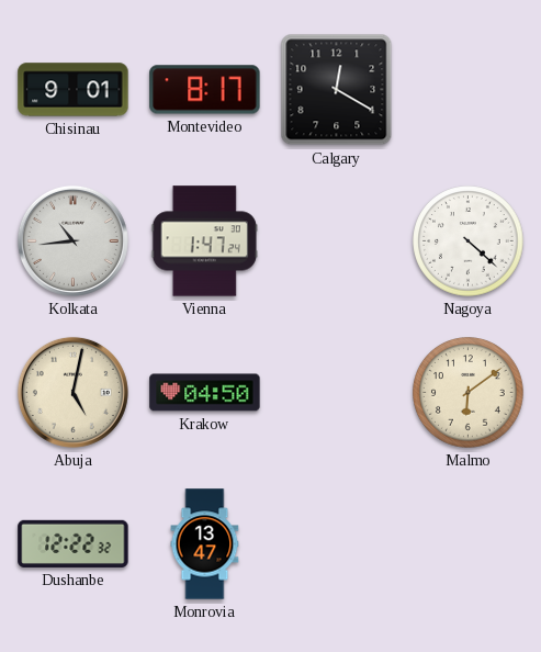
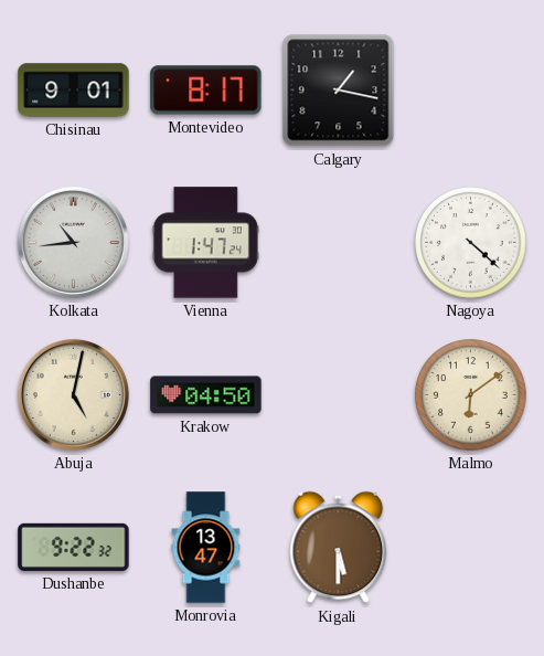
Calgary: 12:20 -> 1:17
Dushanbe: 12:22 -> 9:22
Kigali: none -> 5:30
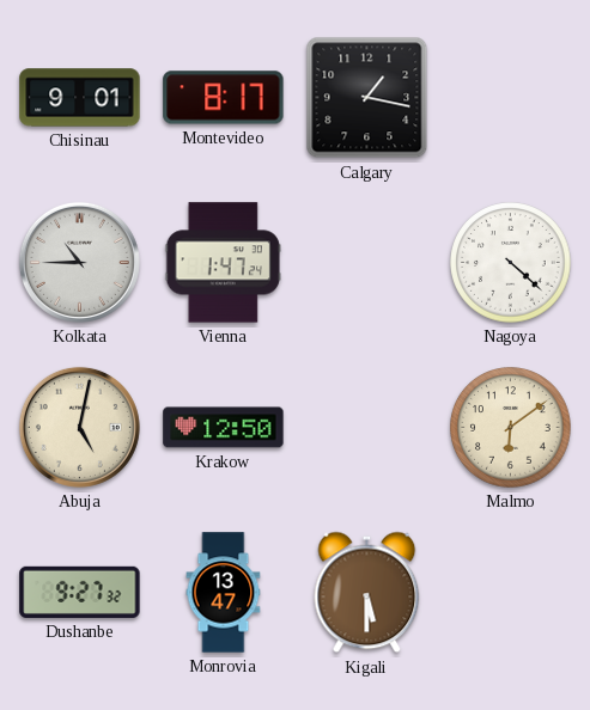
Kolkata: 10:44 -> 10:45
Krakow: 04:50 -> 12:50
Dushanbe: 9:22 -> 9:27
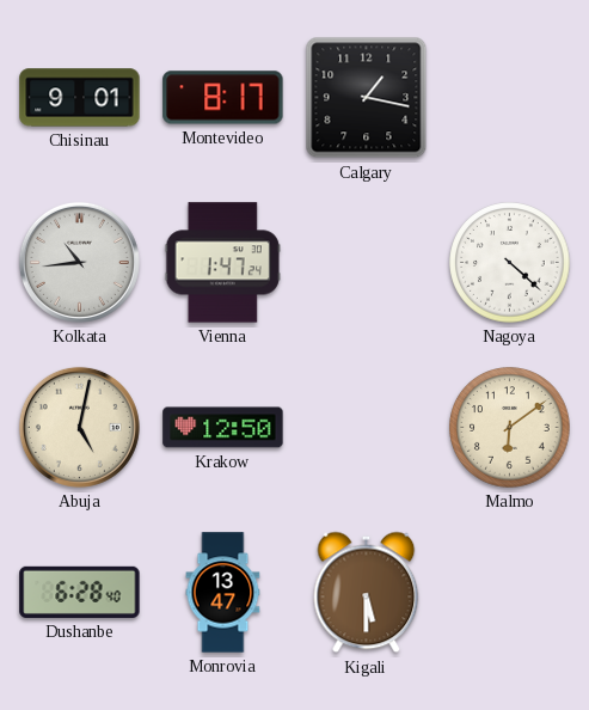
Kolkata: 10:45 -> 10:44
Dushanbe: 9:27 -> 6:28
